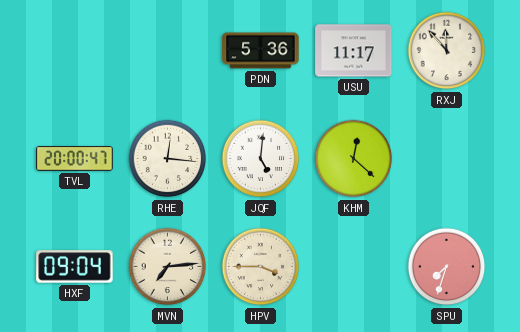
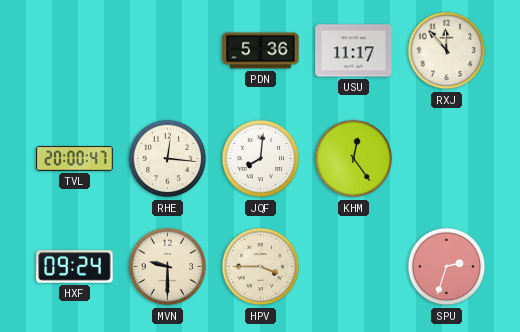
JQF: 5:01 -> 8:01
KHM: 12:22 -> 12:24
HXF: 09:04 -> 09:24
MVN: 7:14 -> 9:30
SPU: 7:33 -> 2:33
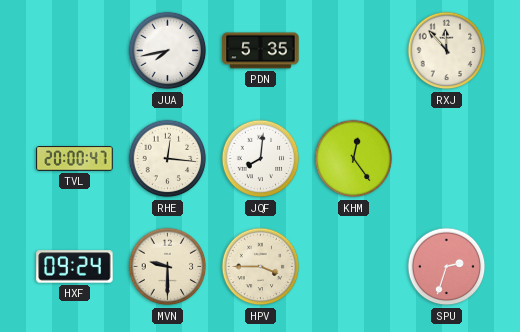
JUA: none -> 7:43
PDN: 5:36 -> 5:35
USU: 11:17 -> none
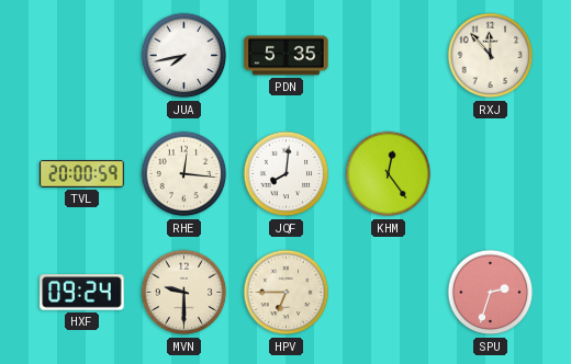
TVL: 20:00:47 -> 20:00:59
HPV: 3:45 -> 6:45
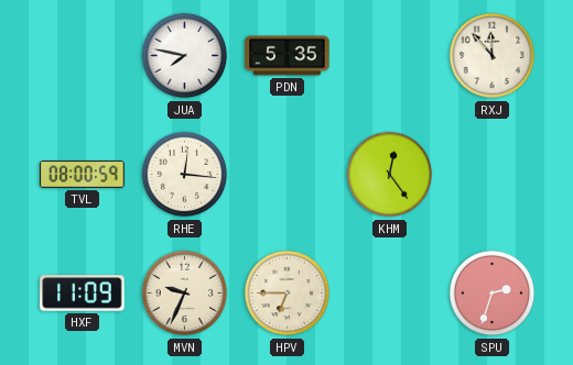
JUA: 7:43 -> 7:47
TVL: 20:00 -> 08:00
JQF: 8:01 -> none
HXF: 09:24 -> 11:09
MVN: 9:30 -> 9:34
